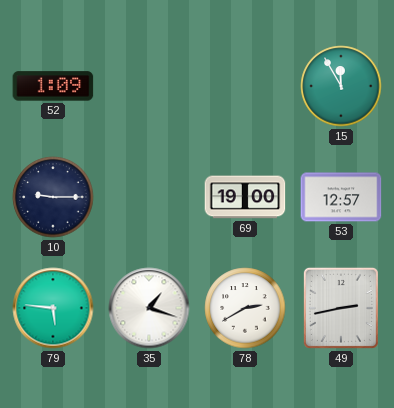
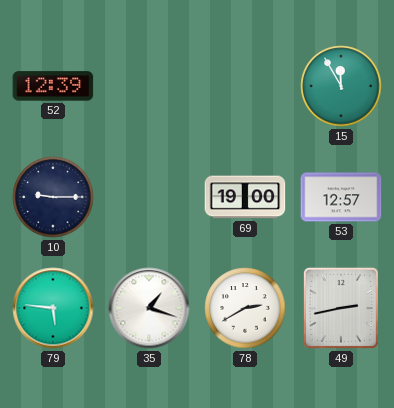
52: 1:09 -> 12:39
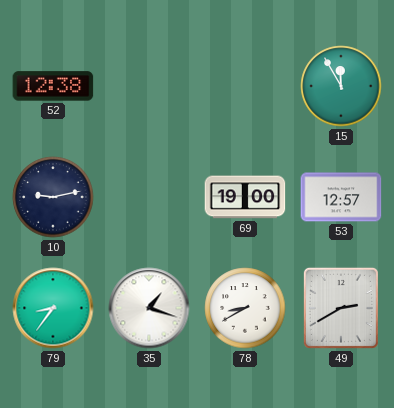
52: 12:39 -> 12:38
10: 9:15 -> 9:13
79: 5:46 -> 8:36
78: 2:40 -> 8:40
49: 2:43 -> 2:40
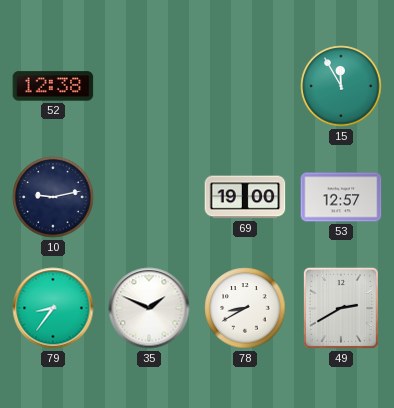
35: 1:18 -> 1:49
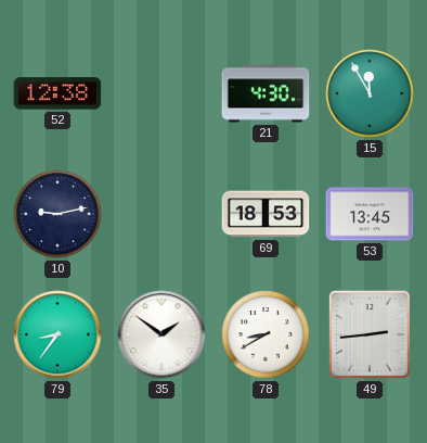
21: none -> 4:30
69: 19:00 -> 18:53
53: 12:57 -> 13:45
35: 1:49 -> 1:51
49: 2:40 -> 2:44
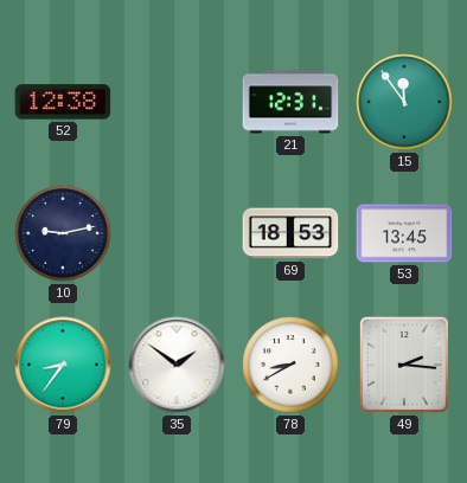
21: 4:30 -> 12:31
15: 11:55 -> 11:54
49: 2:44 -> 2:16
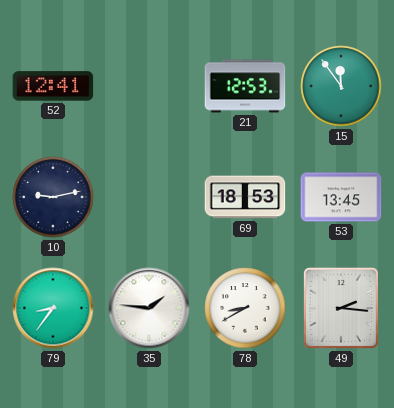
52: 12:38 -> 12:41
21: 12:31 -> 12:53
35: 1:51 -> 1:46
